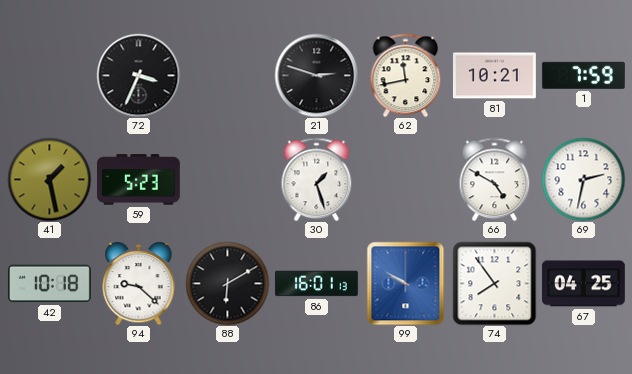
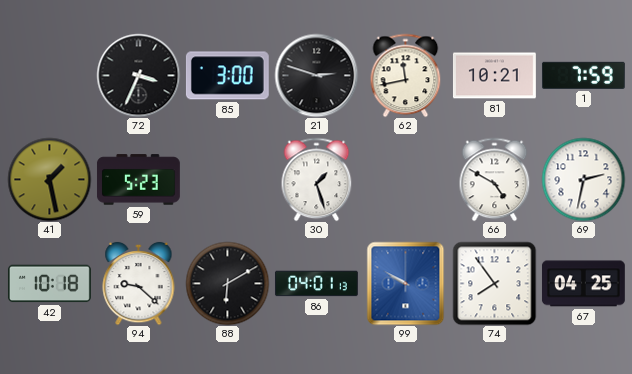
85: none -> 3:00
86: 16:01 -> 04:01
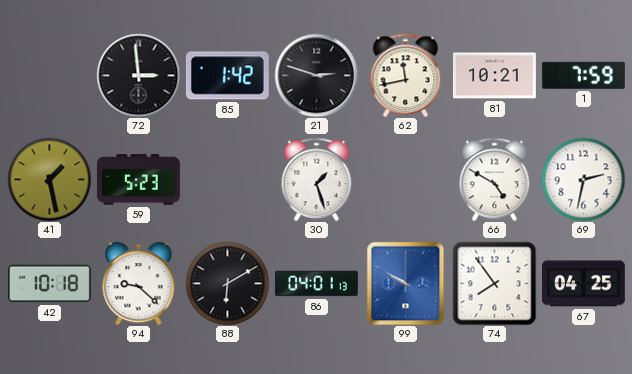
72: 3:34 -> 2:59
85: 3:00 -> 1:42
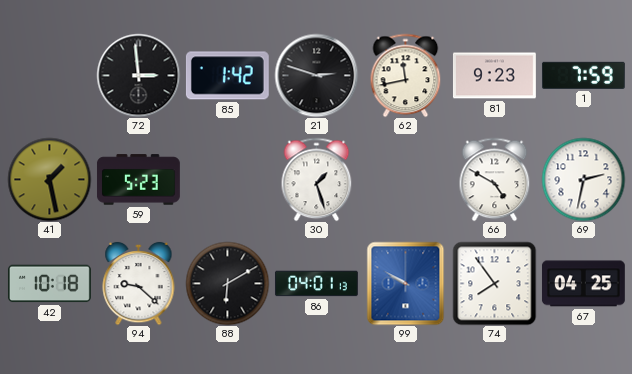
81: 10:21 -> 9:23
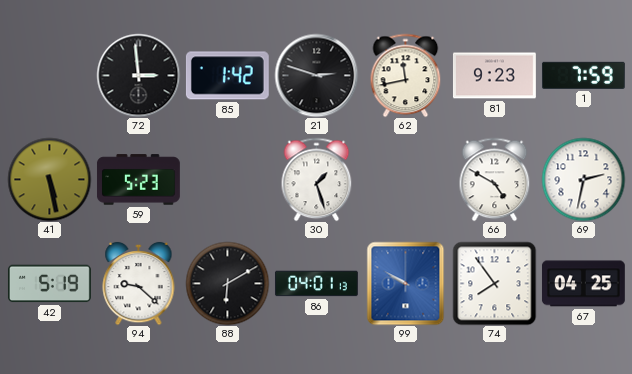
41: 1:28 -> 5:28
42: 10:18 -> 5:19
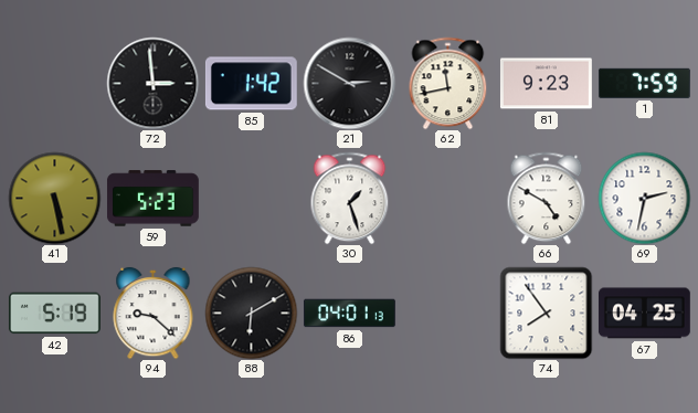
21: 2:48 -> 2:50
99: 9:50 -> none
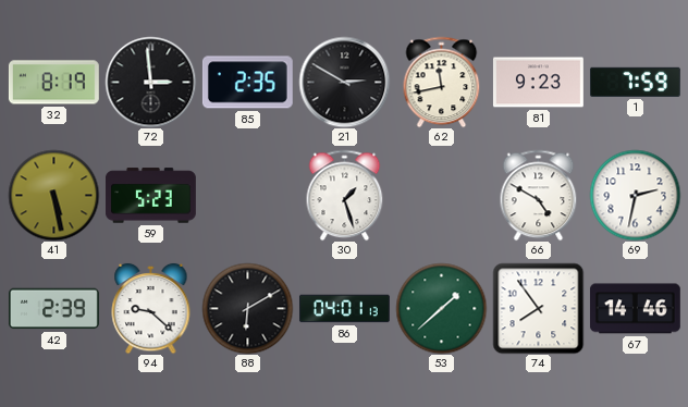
32: none -> 8:19
85: 1:42 -> 2:35
42: 5:19 -> 2:39
53: none -> 1:38
67: 04:25 -> 14:46
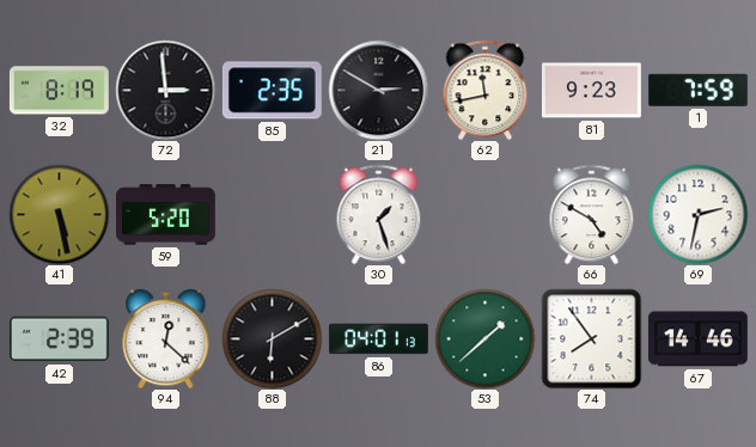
59: 5:23 -> 5:20
94: 9:22 -> 12:22
